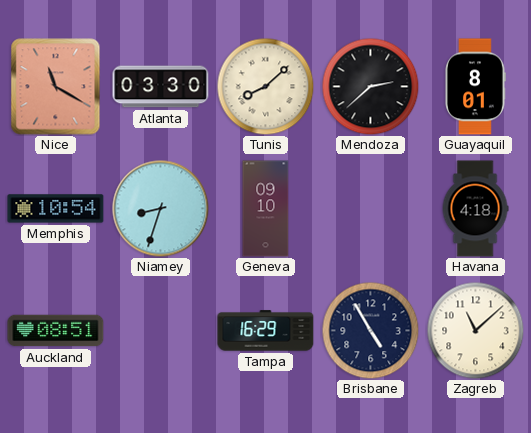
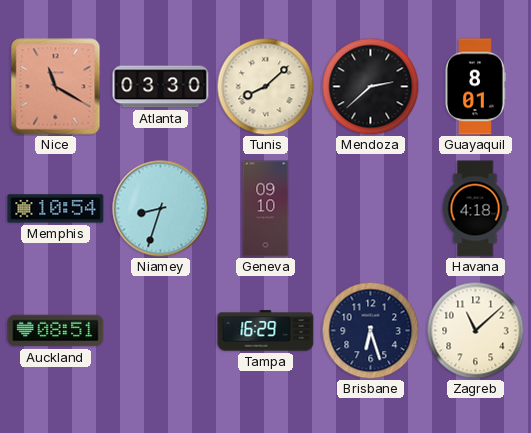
Brisbane: 4:55 -> 6:27
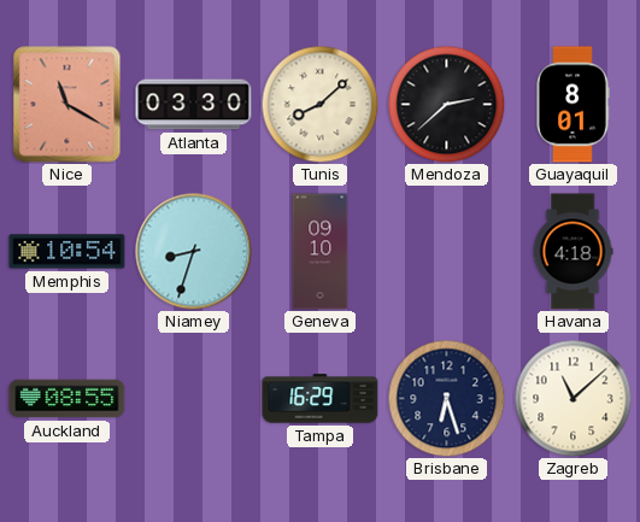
Auckland: 08:51 -> 08:55
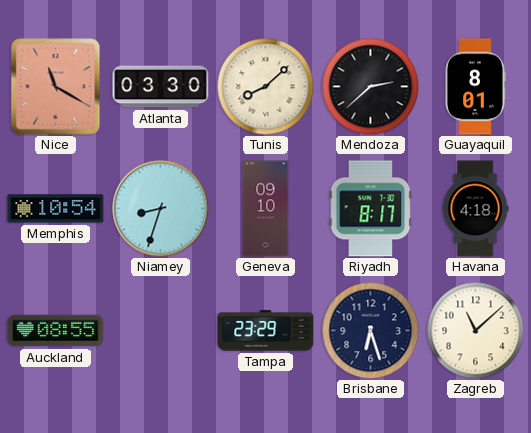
Riyadh: none -> 8:17
Tampa: 16:29 -> 23:29
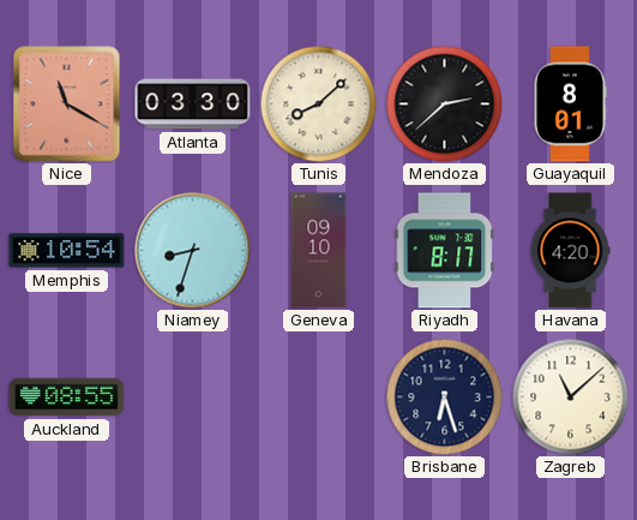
Havana: 4:18 -> 4:20
Tampa: 23:29 -> none
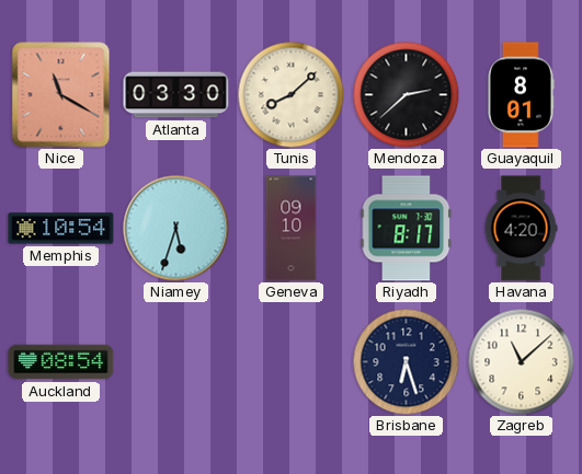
Niamey: 8:33 -> 5:33
Auckland: 08:55 -> 08:54
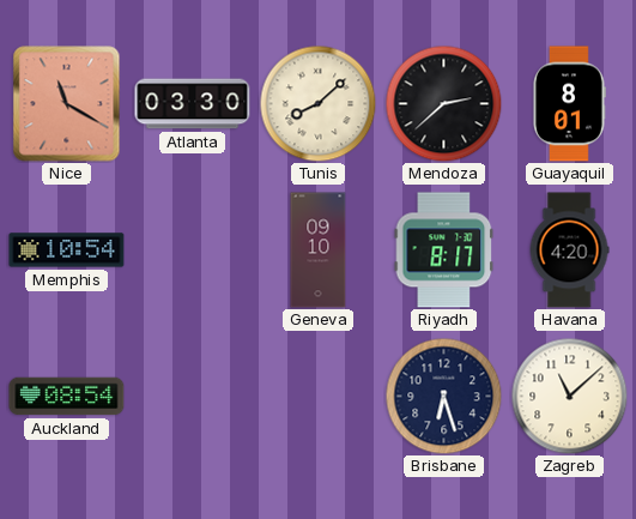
Niamey: 5:33 -> none
